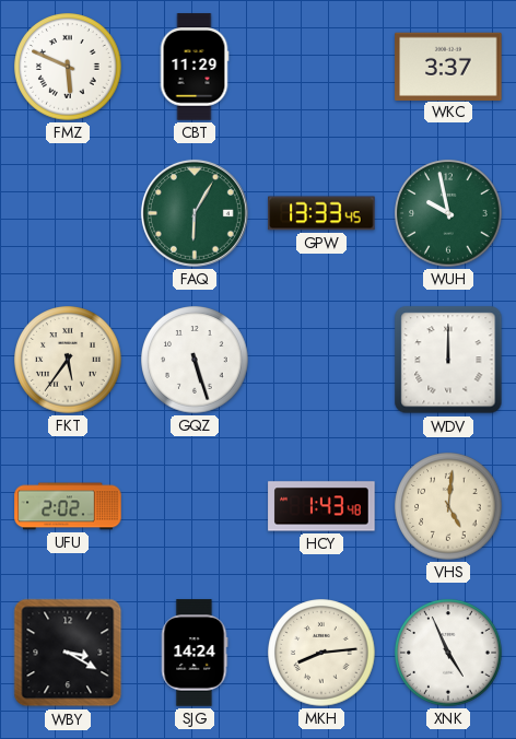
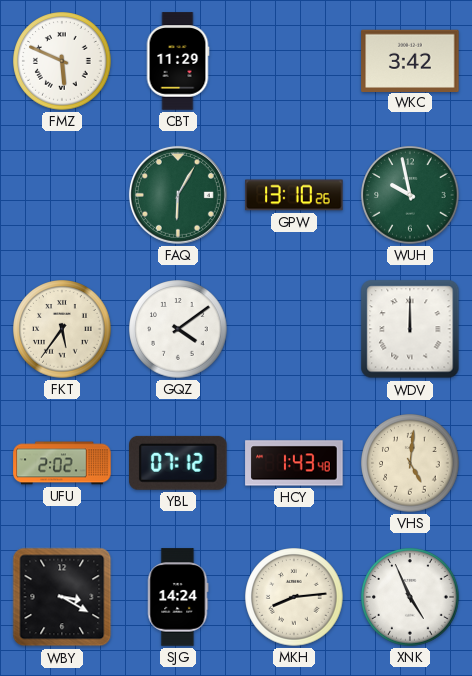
WKC: 3:37 -> 3:42
GPW: 13:33 -> 13:10
GQZ: 5:27 -> 4:09
YBL: none -> 07:12
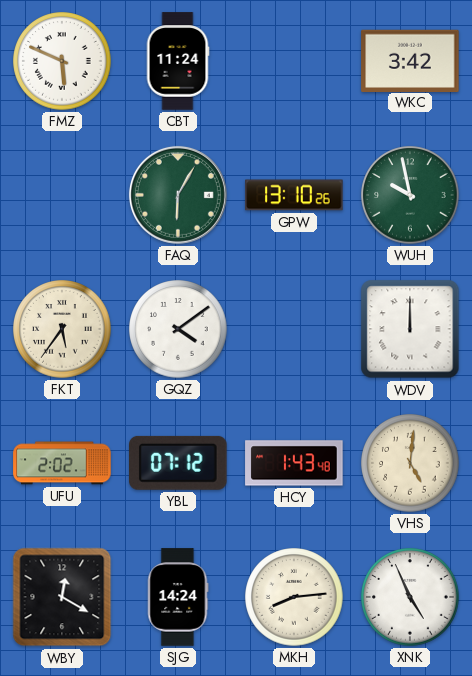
CBT: 11:29 -> 11:24
WBY: 3:20 -> 12:20
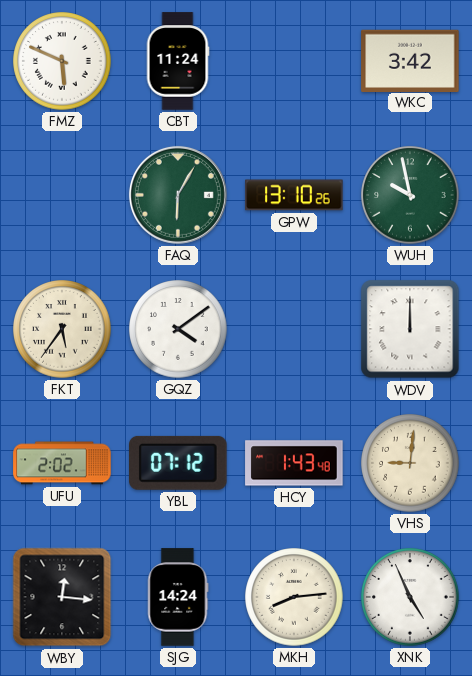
VHS: 5:01 -> 9:01
WBY: 12:20 -> 12:16
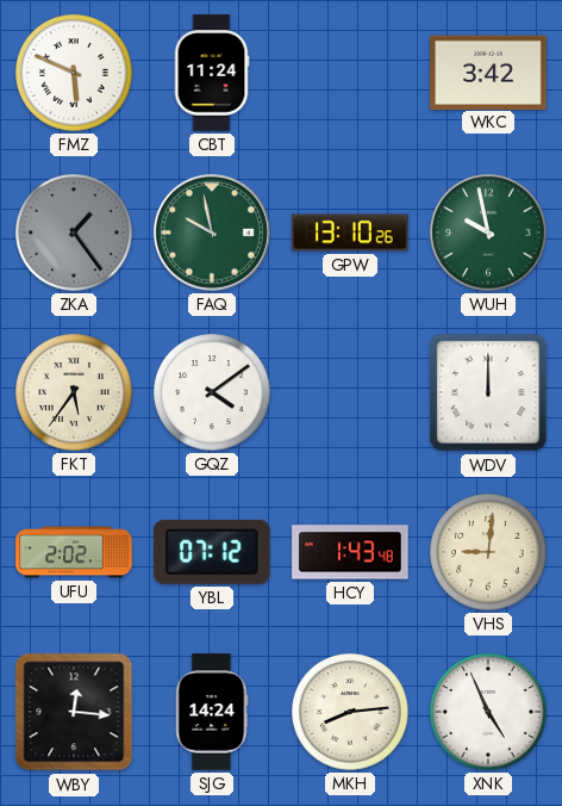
ZKA: none -> 1:24
FAQ: 6:05 -> 9:58
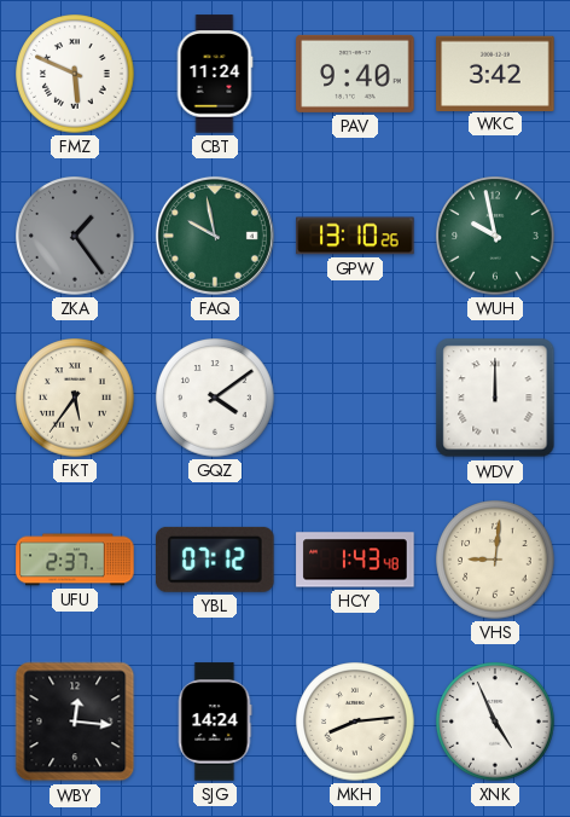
PAV: none -> 9:40
UFU: 2:02 -> 2:37
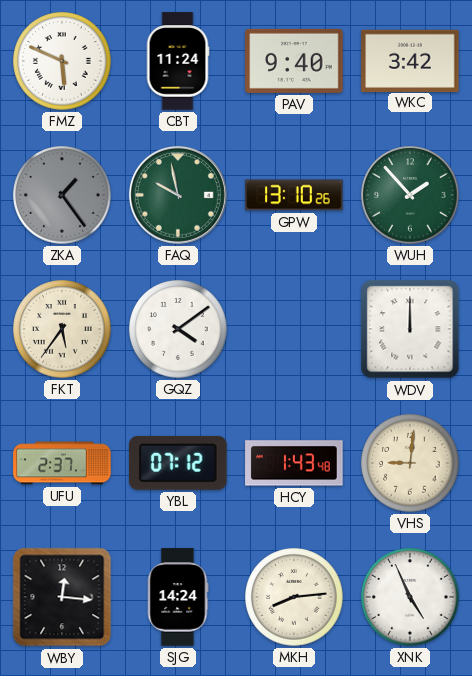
WUH: 9:58 -> 1:53
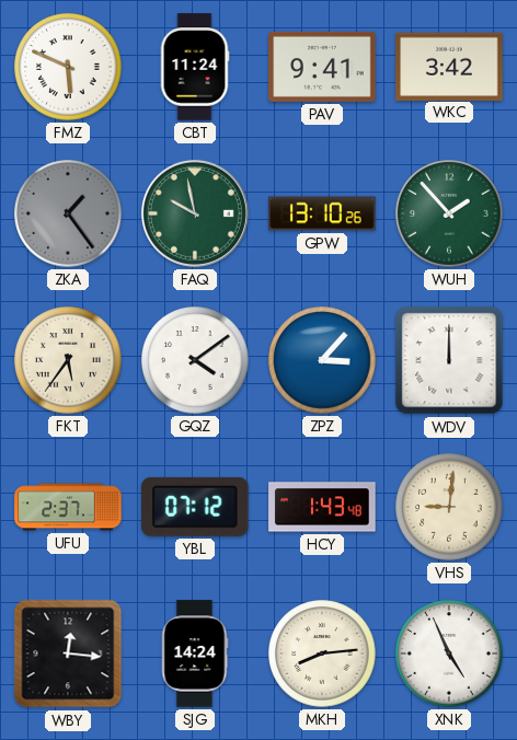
PAV: 9:40 -> 9:41
ZPZ: none -> 3:07
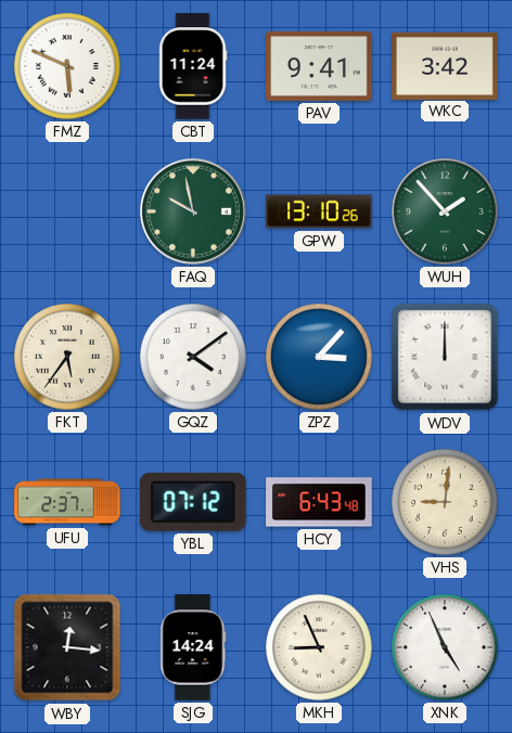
ZKA: 1:24 -> none
HCY: 1:43 -> 6:43
MKH: 8:14 -> 8:56
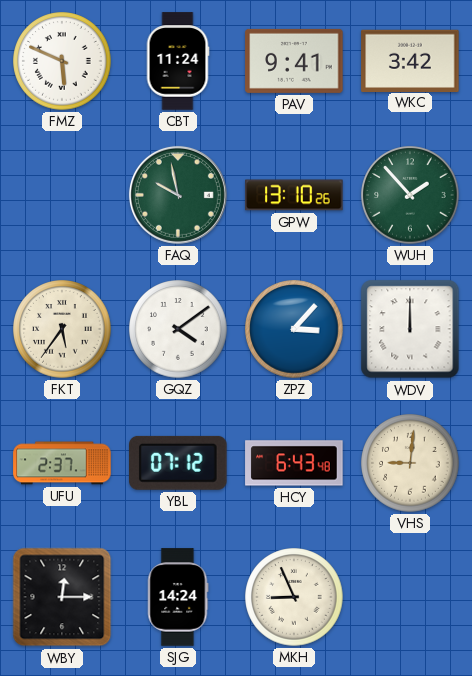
WBY: 12:16 -> 12:15
XNK: 4:56 -> none
